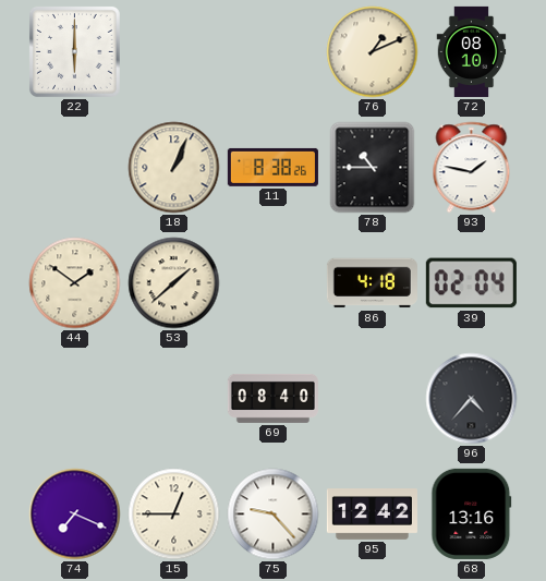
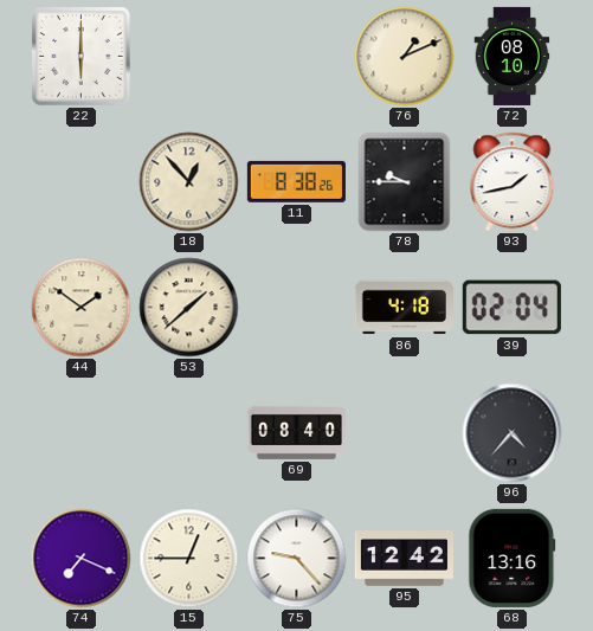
18: 1:04 -> 12:53
78: 10:45 -> 9:45
93: 1:47 -> 1:43
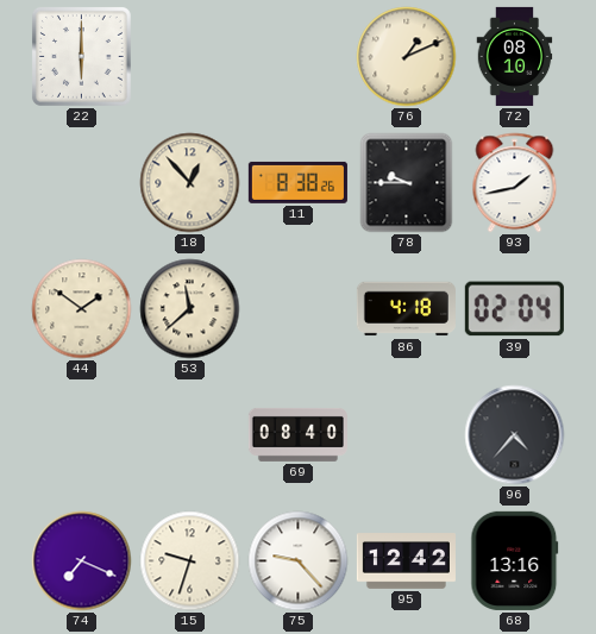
53: 1:38 -> 11:38
15: 12:45 -> 9:33
